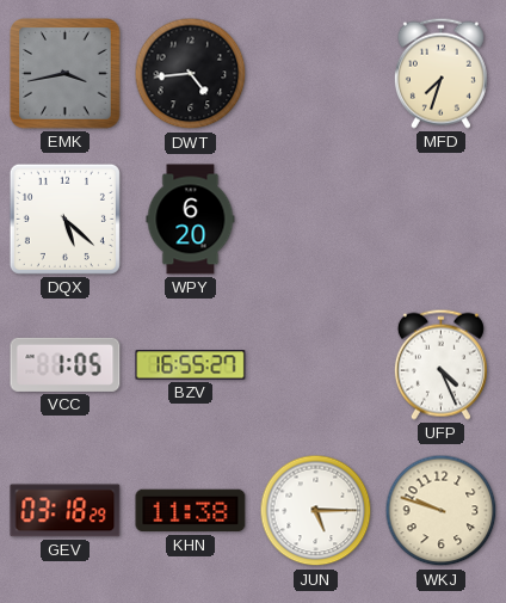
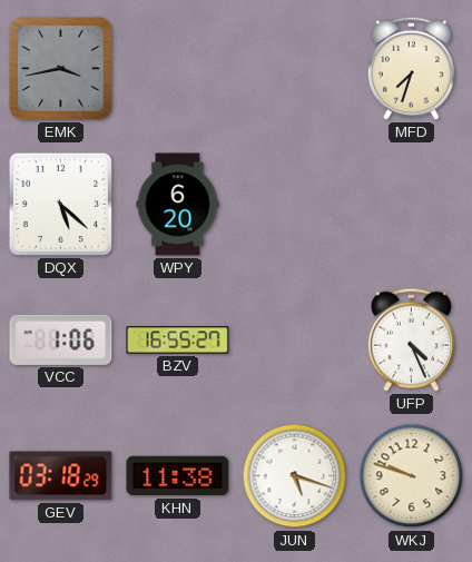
DWT: 4:44 -> none
VCC: 1:05 -> 1:06
JUN: 5:15 -> 5:18
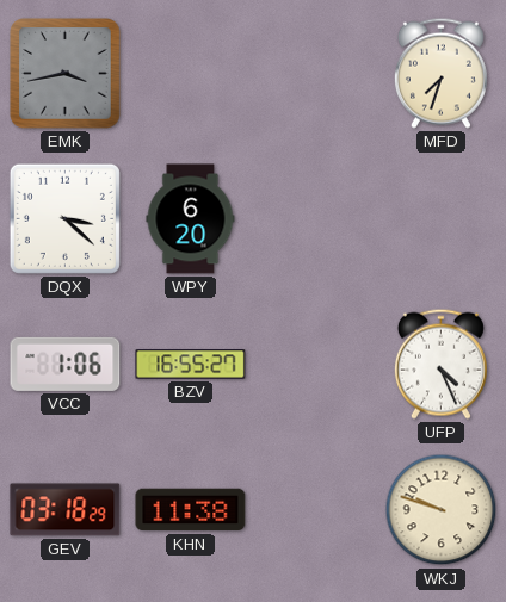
DQX: 5:22 -> 3:22
JUN: 5:18 -> none
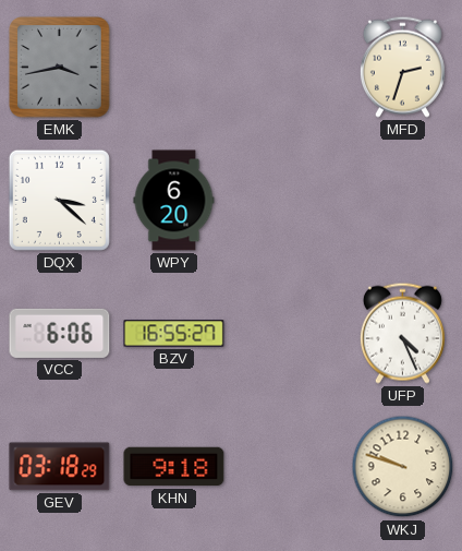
MFD: 7:33 -> 2:33
VCC: 1:06 -> 6:06
KHN: 11:38 -> 9:18
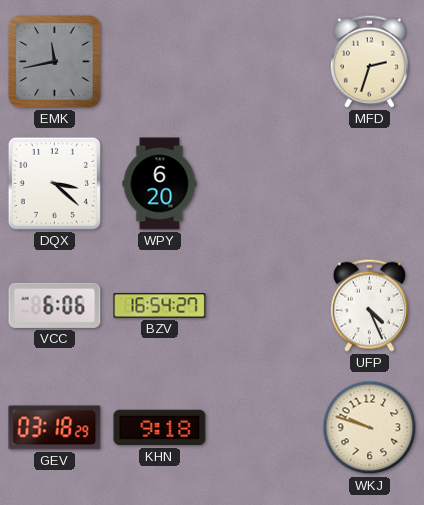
EMK: 3:43 -> 11:43
BZV: 16:55 -> 16:54
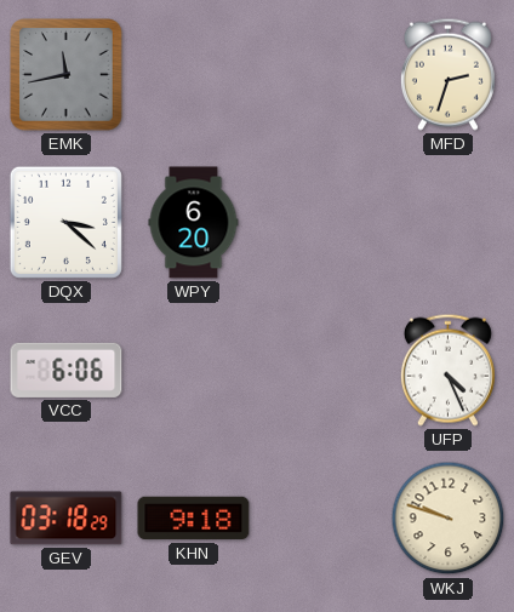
BZV: 16:54 -> none
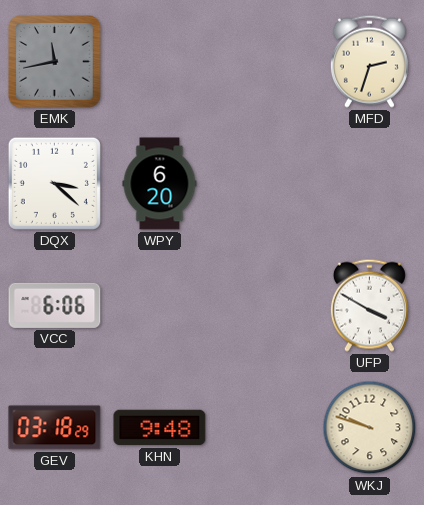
UFP: 4:26 -> 3:50
KHN: 9:18 -> 9:48
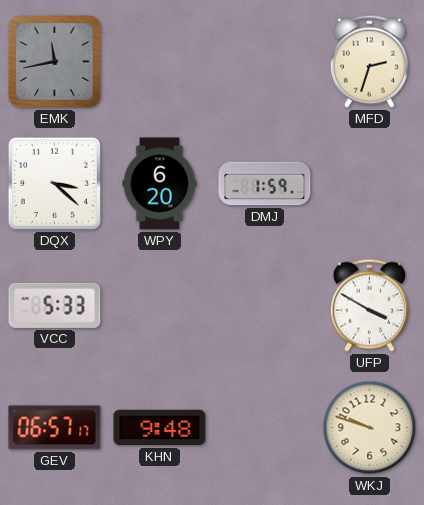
DMJ: none -> 1:59
VCC: 6:06 -> 5:33
GEV: 03:18 -> 06:57
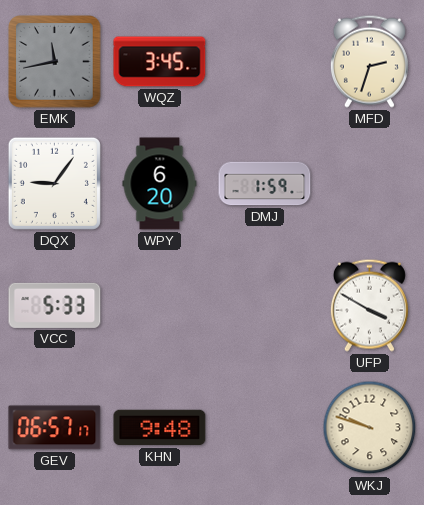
WQZ: none -> 3:45
DQX: 3:22 -> 9:06
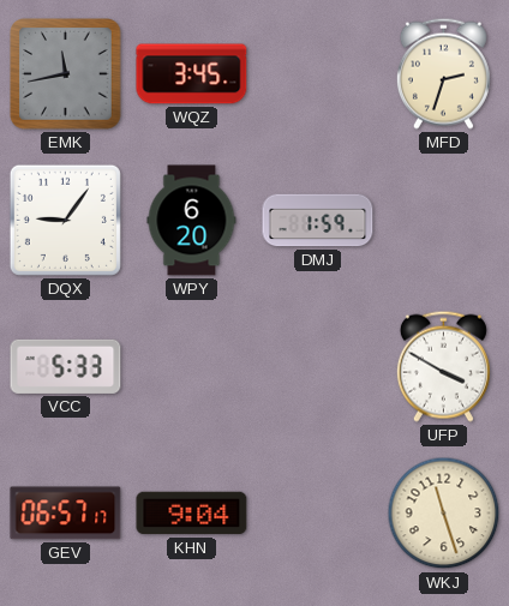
KHN: 9:48 -> 9:04
WKJ: 9:48 -> 11:27
